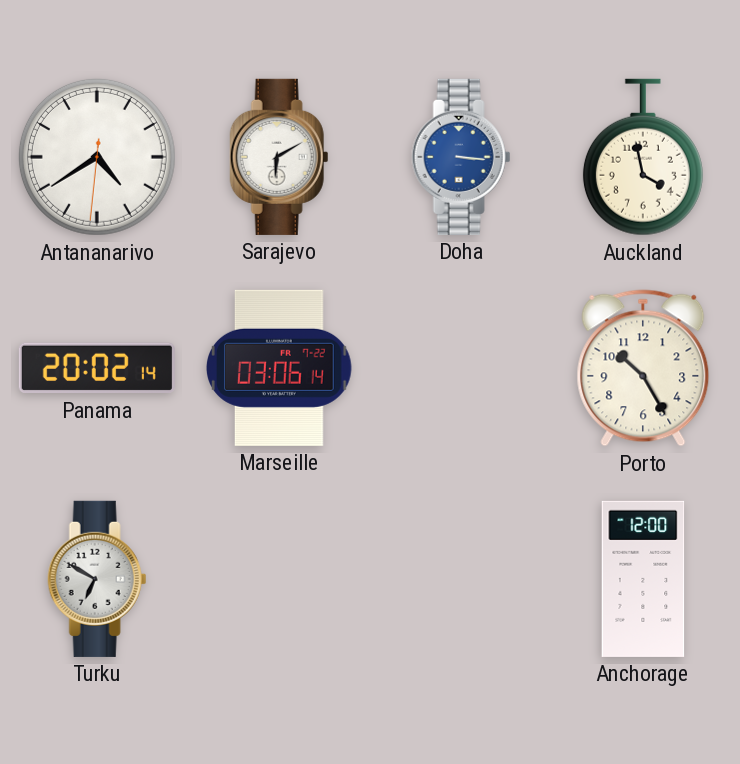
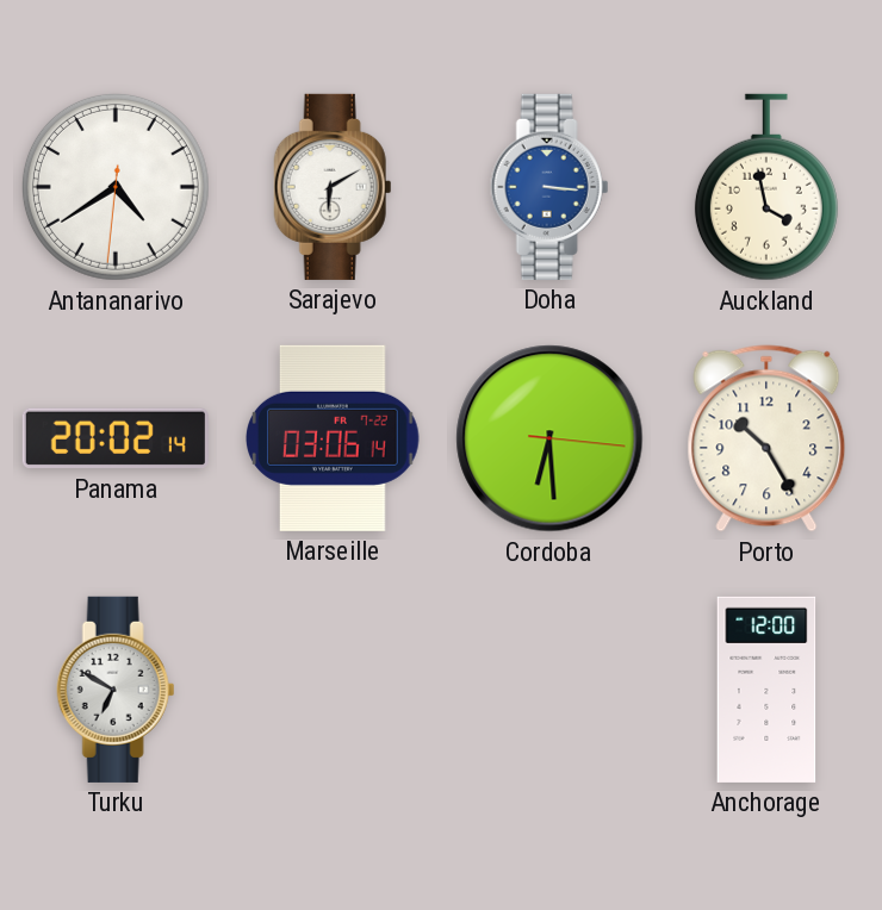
Cordoba: none -> 6:29
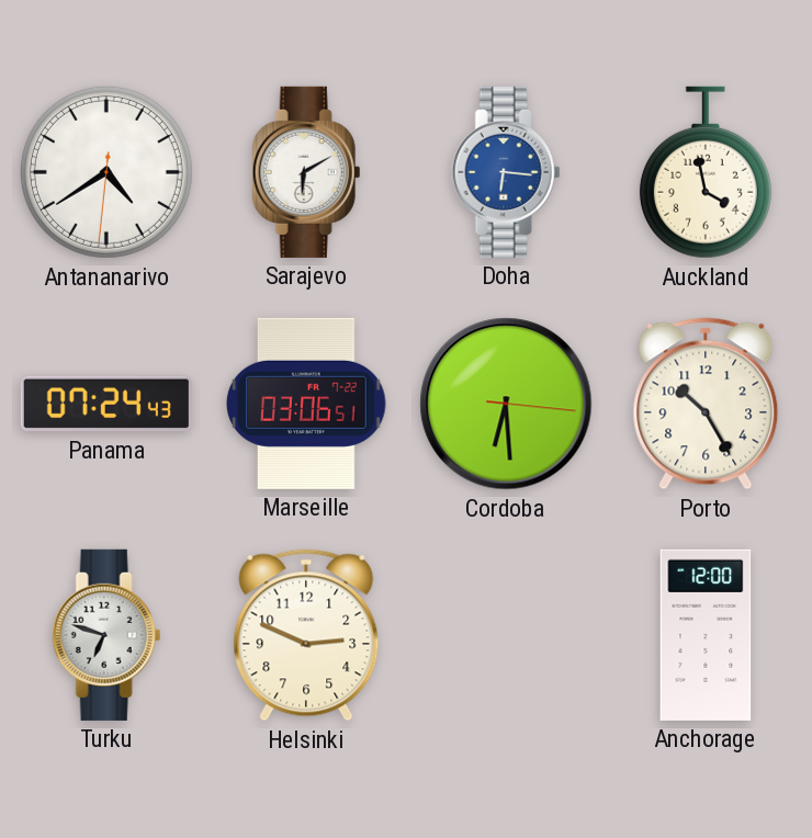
Doha: 3:16 -> 6:16
Panama: 20:02 -> 07:24
Marseille: 03:06:14 -> 03:06:51
Turku: 6:50 -> 6:48
Helsinki: none -> 2:49
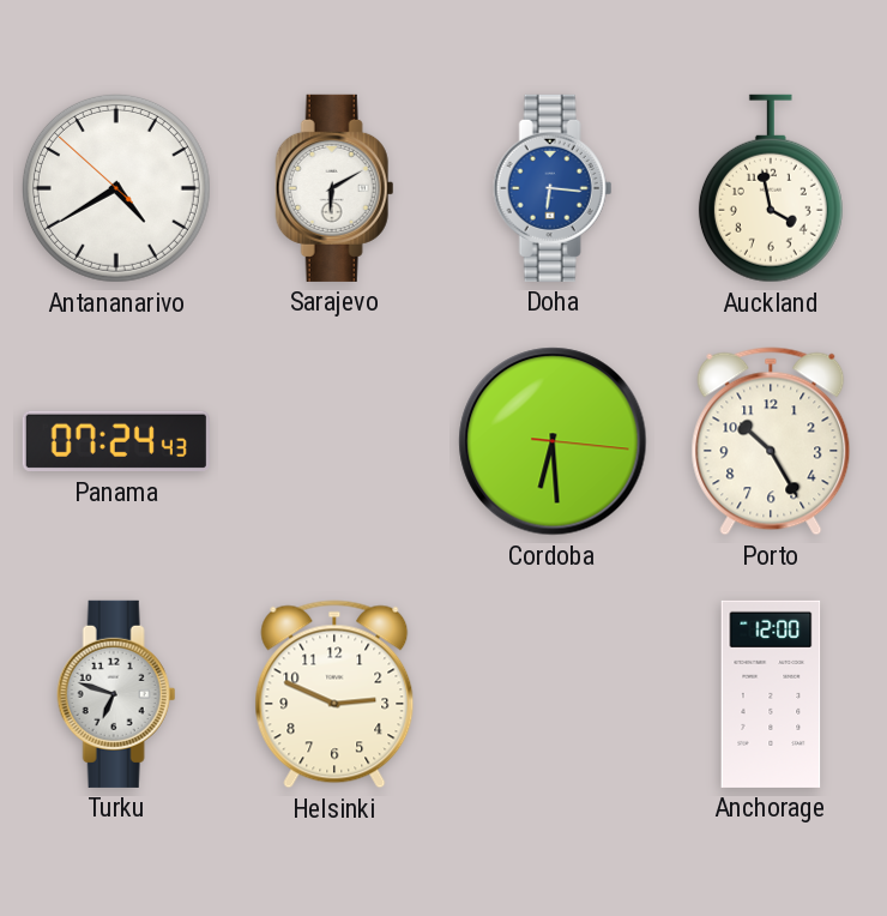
Antananarivo: 4:39:31 -> 4:39:52
Marseille: 03:06 -> none
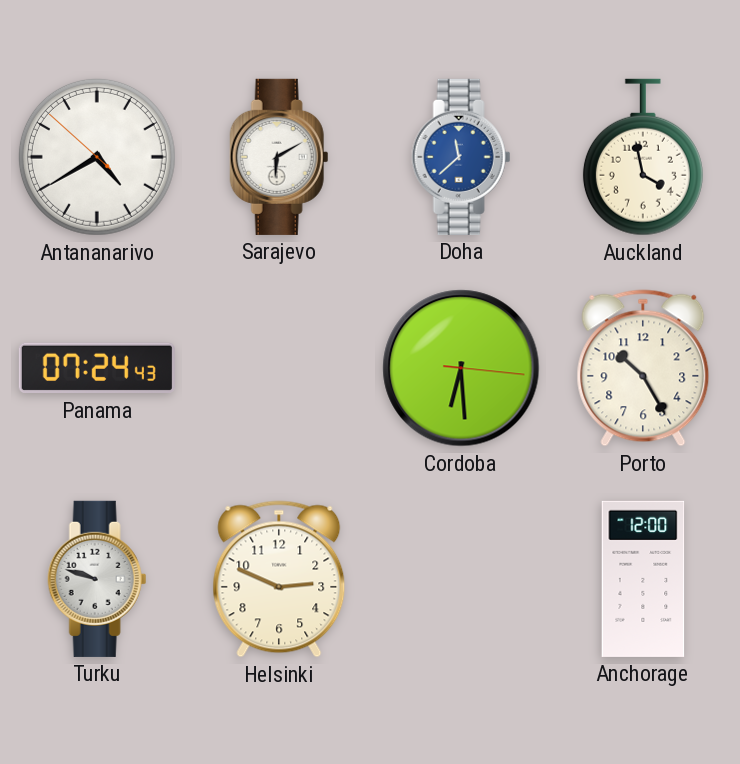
Doha: 6:16 -> 11:38
Turku: 6:48 -> 9:48
